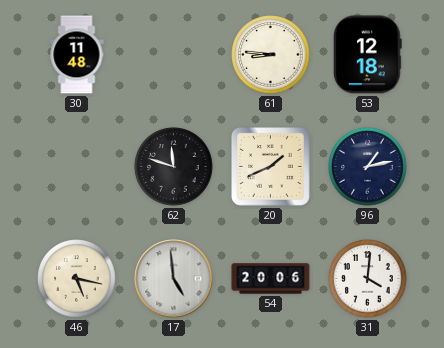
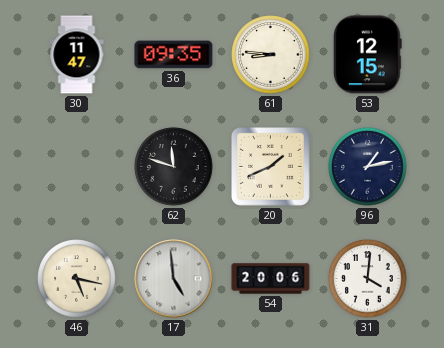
30: 11:48 -> 11:47
36: none -> 09:35
53: 12:18 -> 12:15
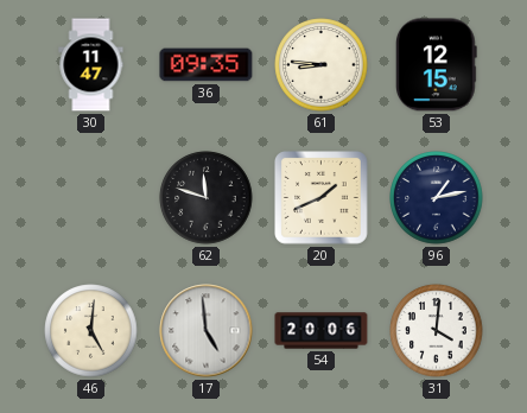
46: 5:17 -> 5:01
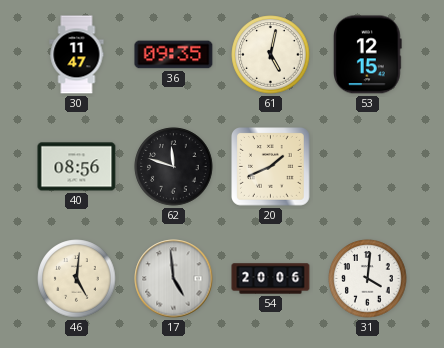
61: 8:46 -> 5:02
40: none -> 08:56
96: 1:13 -> none
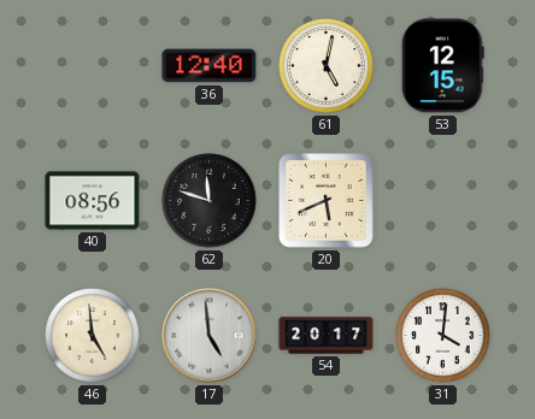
30: 11:47 -> none
36: 09:35 -> 12:40
20: 1:41 -> 5:41
46: 5:01 -> 4:59
54: 20:06 -> 20:17
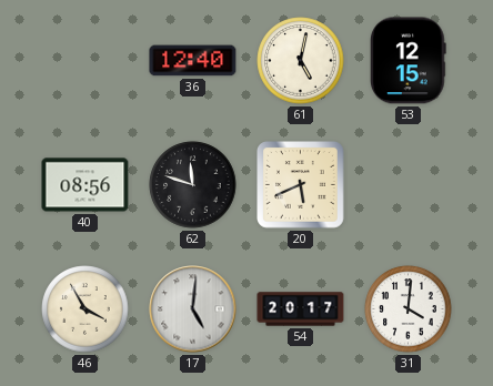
46: 4:59 -> 3:55
17: 4:59 -> 5:01
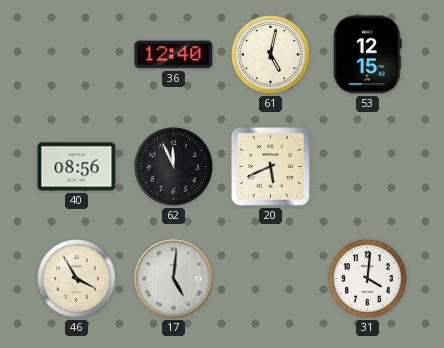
62: 11:48 -> 11:56
54: 20:17 -> none
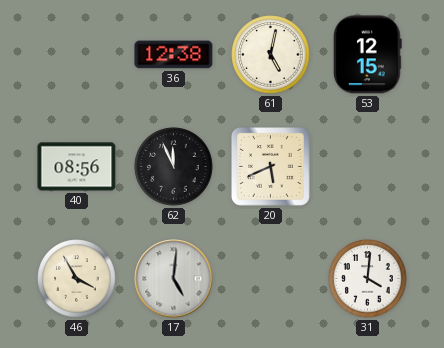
36: 12:40 -> 12:38
